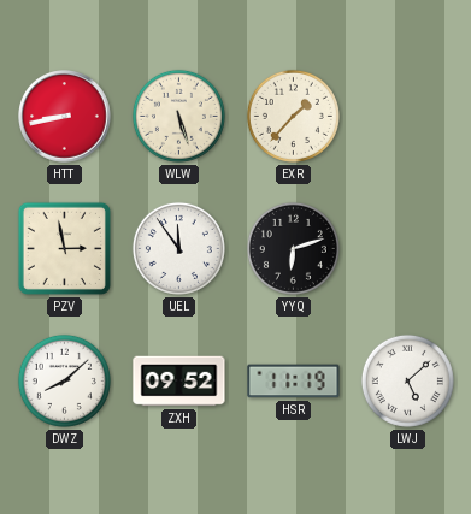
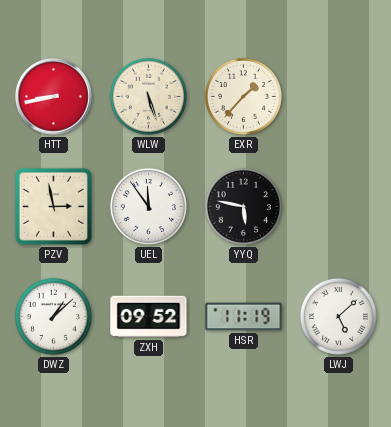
YYQ: 6:12 -> 5:47
DWZ: 8:08 -> 1:08
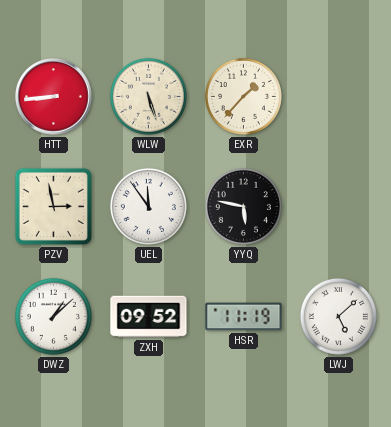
HTT: 8:43 -> 8:44
